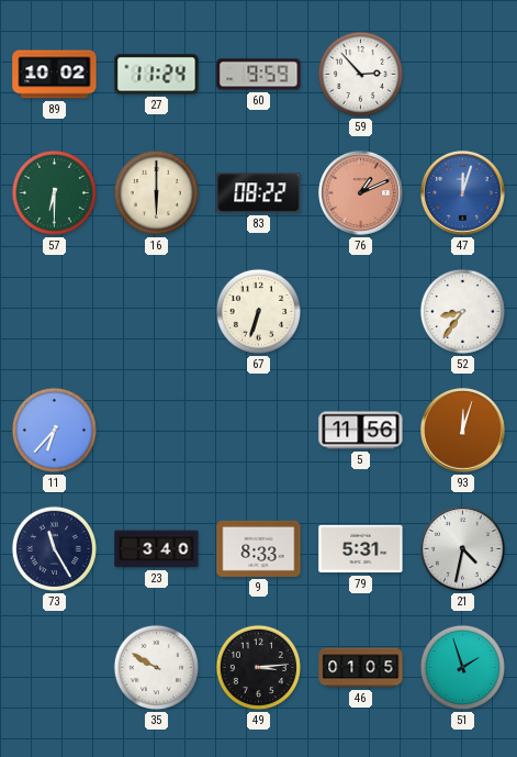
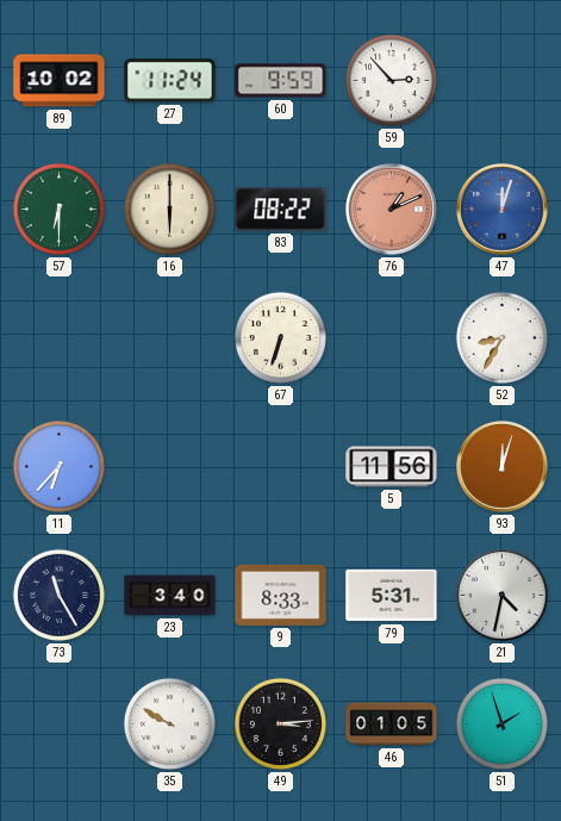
52: 8:36 -> 8:35
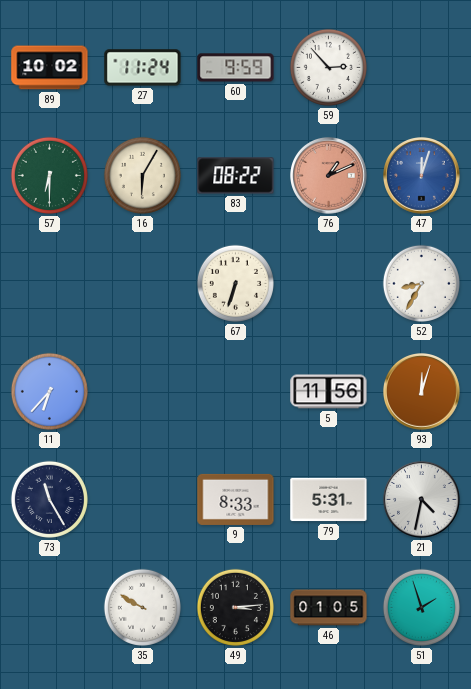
16: 6:00 -> 6:05
23: 3:40 -> none
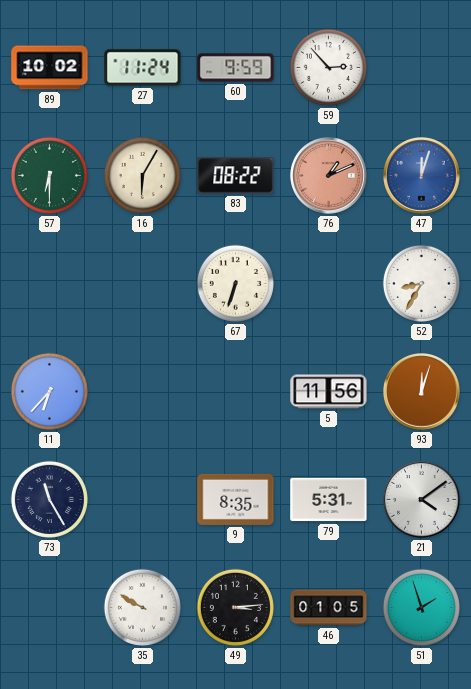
9: 8:33 -> 8:35
21: 4:32 -> 4:09
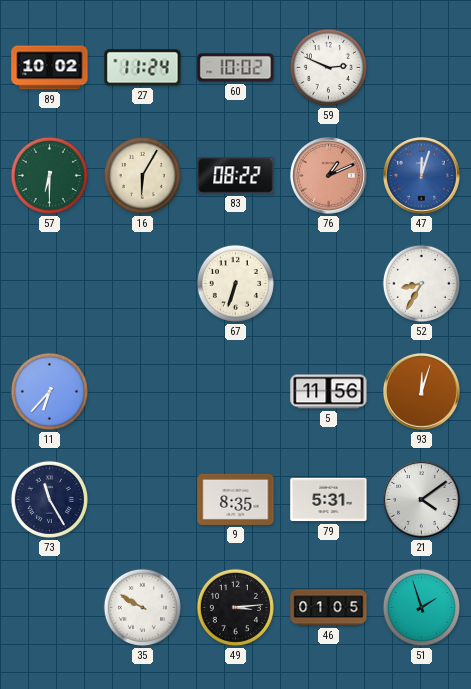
60: 9:59 -> 10:02
59: 2:53 -> 2:49
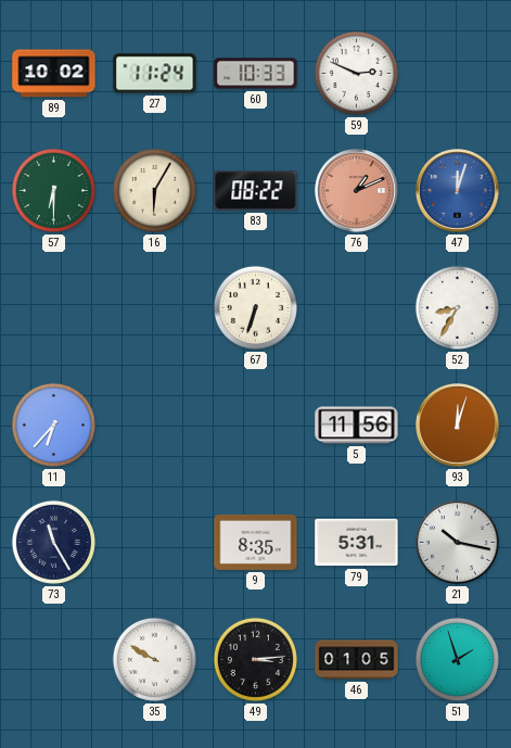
60: 10:02 -> 10:33
21: 4:09 -> 10:17
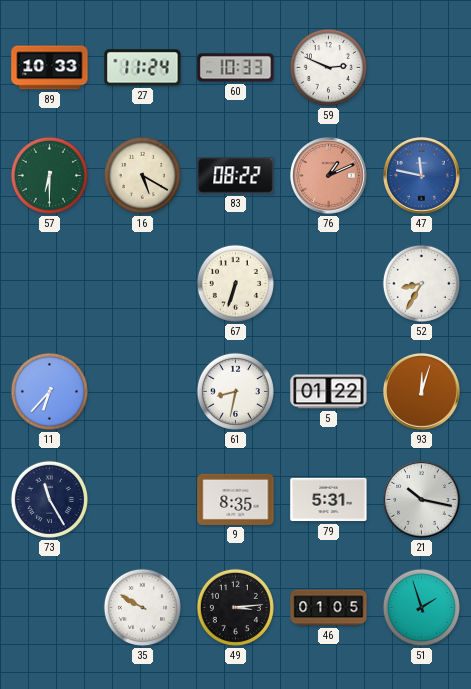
89: 10:02 -> 10:33
16: 6:05 -> 5:20
47: 12:03 -> 11:47
61: none -> 8:32
5: 11:56 -> 01:22
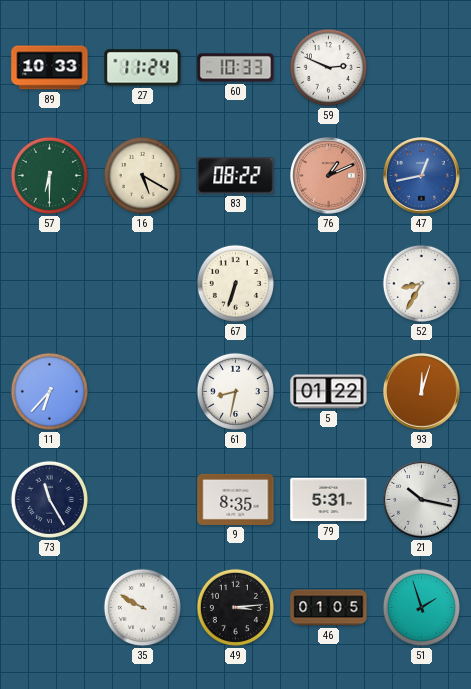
47: 11:47 -> 12:43
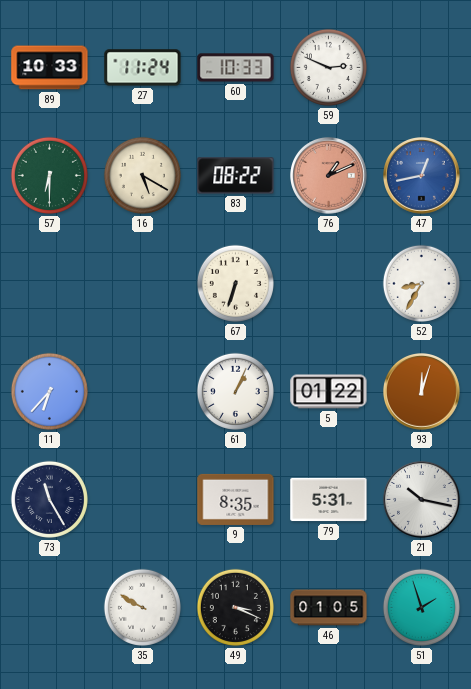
61: 8:32 -> 1:04
49: 3:14 -> 3:19
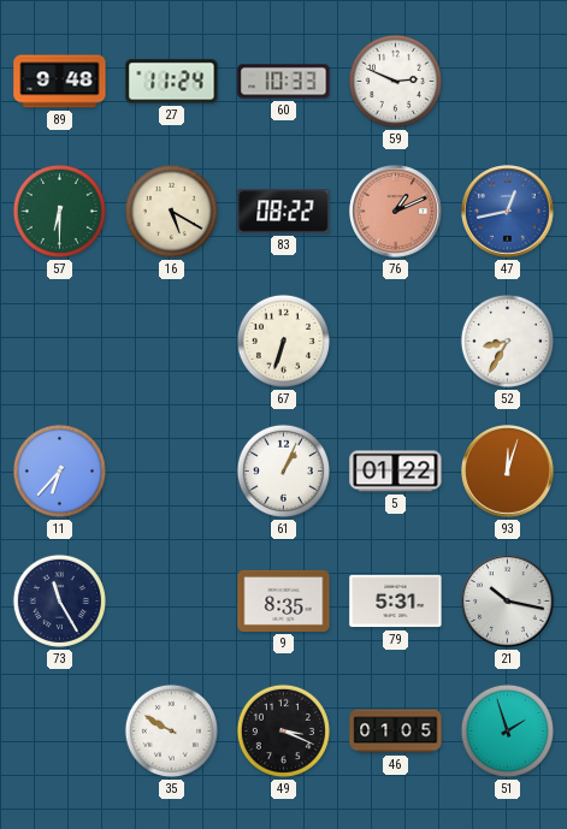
89: 10:33 -> 9:48
